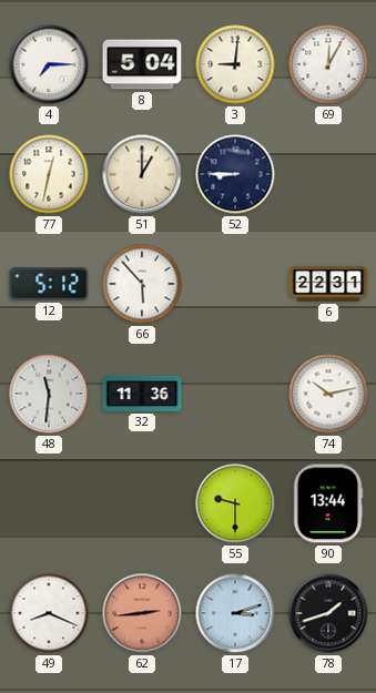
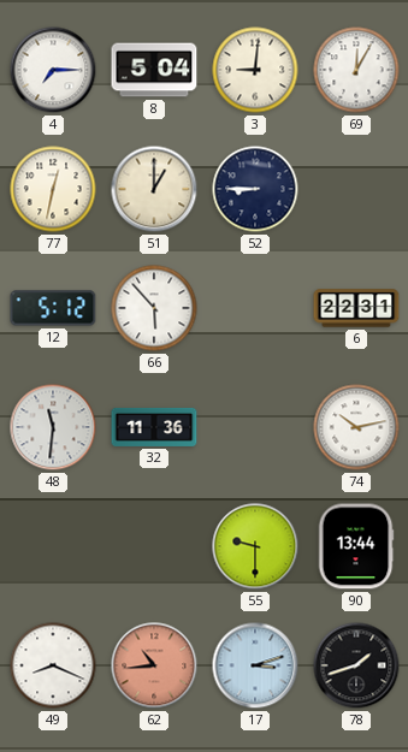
62: 2:44 -> 10:44
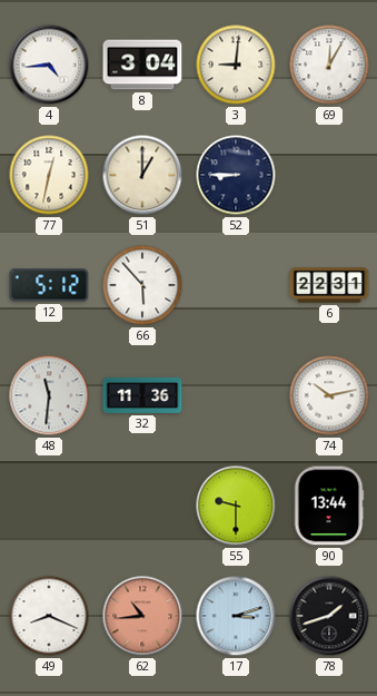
4: 7:15 -> 4:44
8: 5:04 -> 3:04
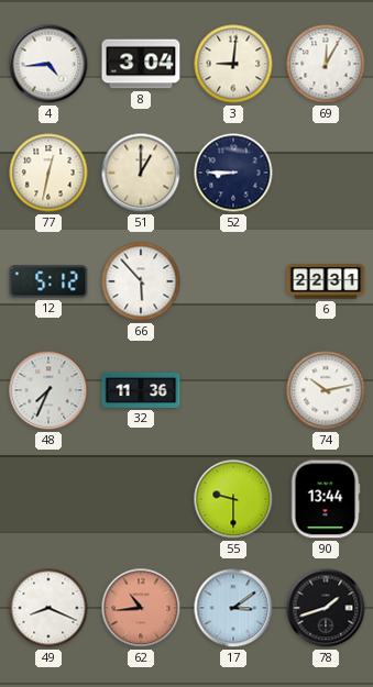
48: 11:31 -> 7:34
17: 3:12 -> 3:09
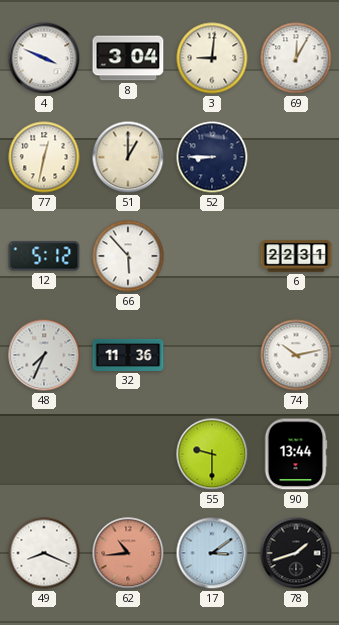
4: 4:44 -> 3:49
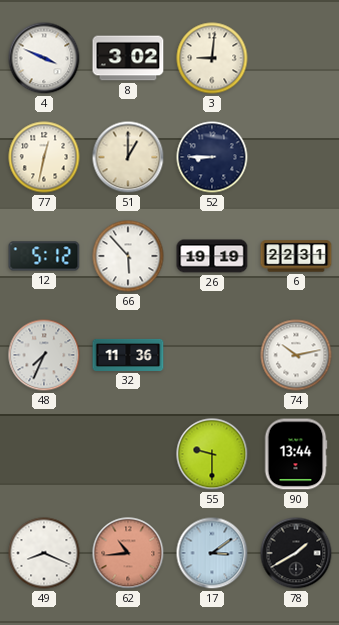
8: 3:04 -> 3:02
69: 12:05 -> none
26: none -> 19:19
78: 1:42 -> 1:40
